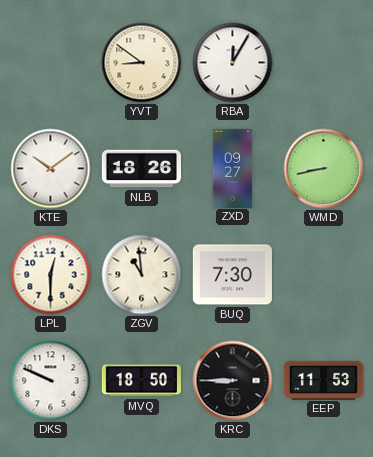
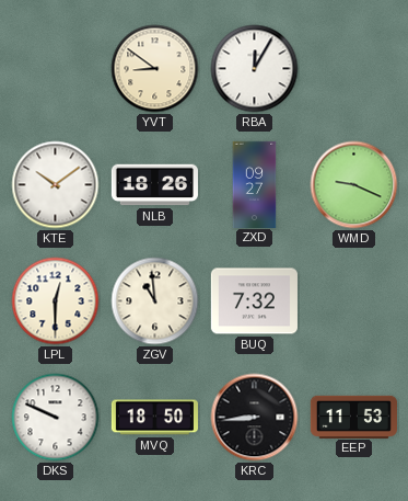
WMD: 8:43 -> 9:19
BUQ: 7:30 -> 7:32
KRC: 8:45 -> 8:44
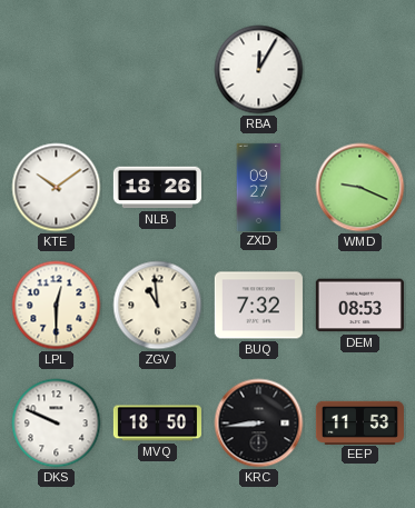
YVT: 8:51 -> none
DEM: none -> 08:53
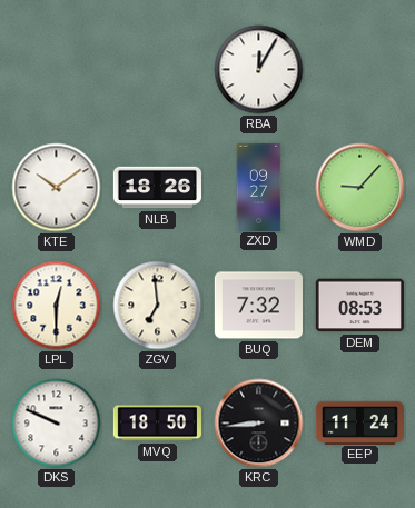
WMD: 9:19 -> 9:07
ZGV: 10:59 -> 6:59
EEP: 11:53 -> 11:24
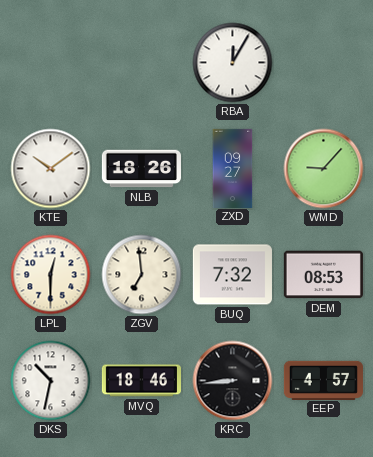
DKS: 9:49 -> 10:32
MVQ: 18:50 -> 18:46
EEP: 11:24 -> 4:57
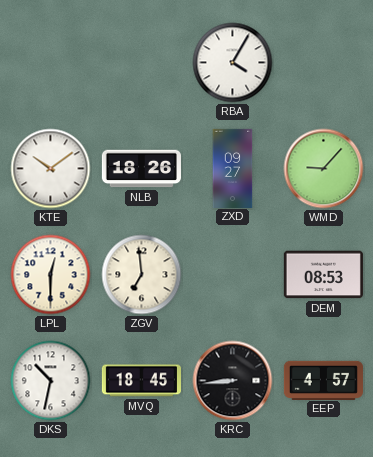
RBA: 12:05 -> 4:05
BUQ: 7:32 -> none
MVQ: 18:46 -> 18:45
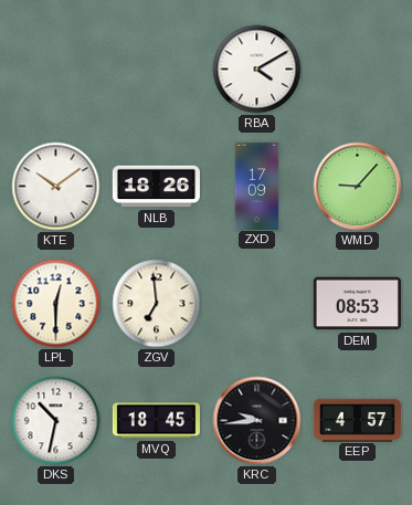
RBA: 4:05 -> 4:10
ZXD: 09:27 -> 17:09
KRC: 8:44 -> 9:44
